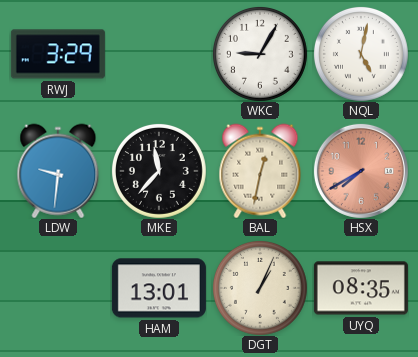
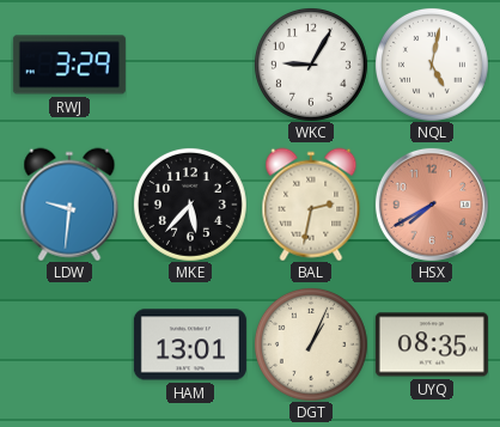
MKE: 11:37 -> 5:37
BAL: 12:32 -> 2:32
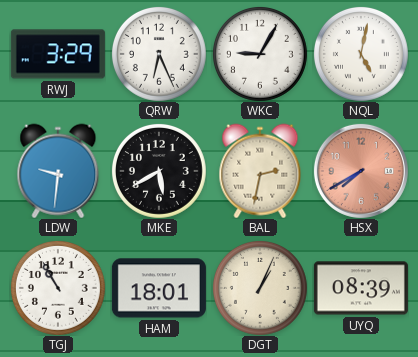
QRW: none -> 6:26
MKE: 5:37 -> 5:40
TGJ: none -> 10:55
HAM: 13:01 -> 18:01
UYQ: 08:35 -> 08:39
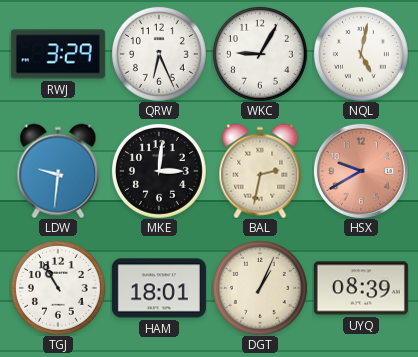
MKE: 5:40 -> 3:01
HSX: 7:40 -> 9:40
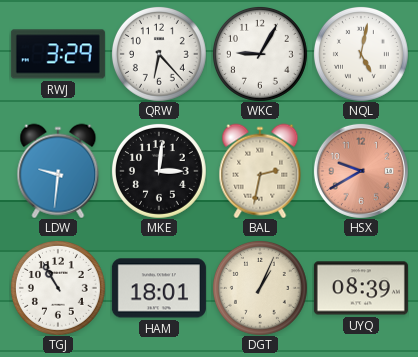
QRW: 6:26 -> 6:23
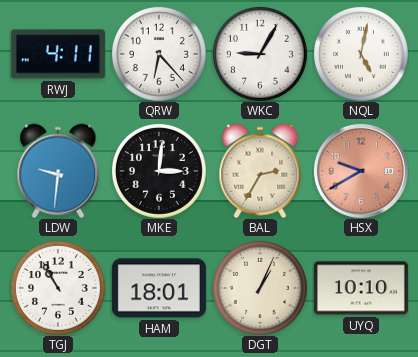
RWJ: 3:29 -> 4:11
BAL: 2:32 -> 2:35
UYQ: 08:39 -> 10:10
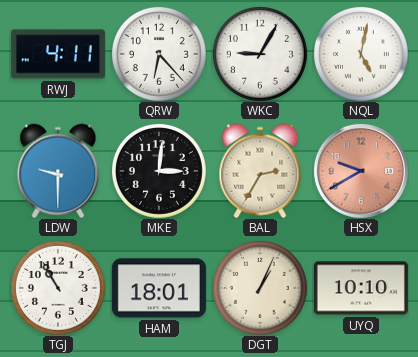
LDW: 9:31 -> 9:30
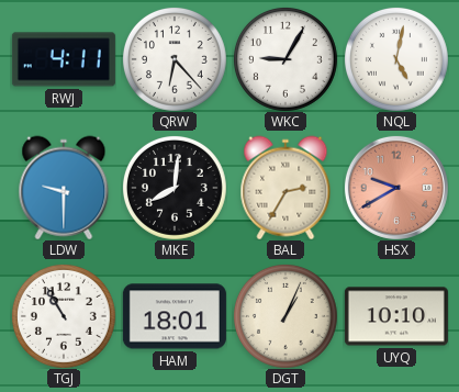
MKE: 3:01 -> 8:01
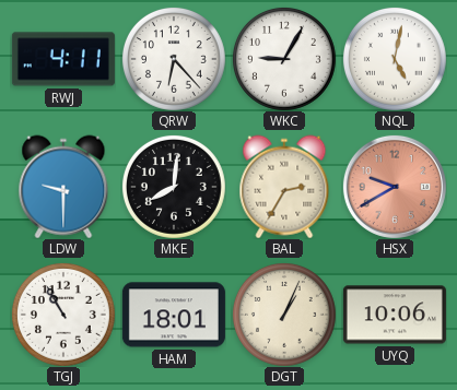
UYQ: 10:10 -> 10:06
